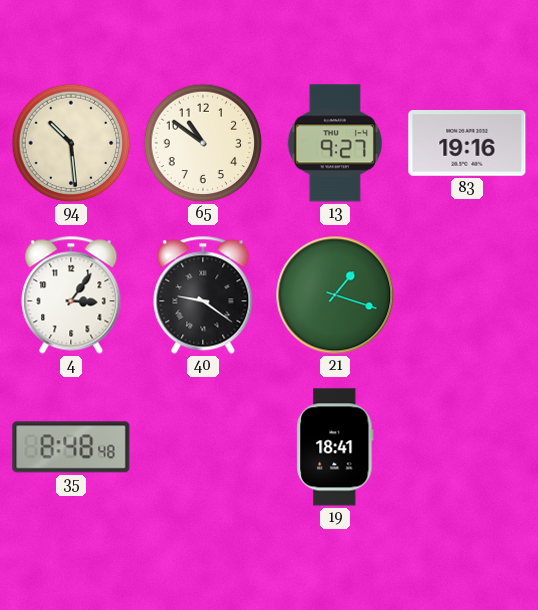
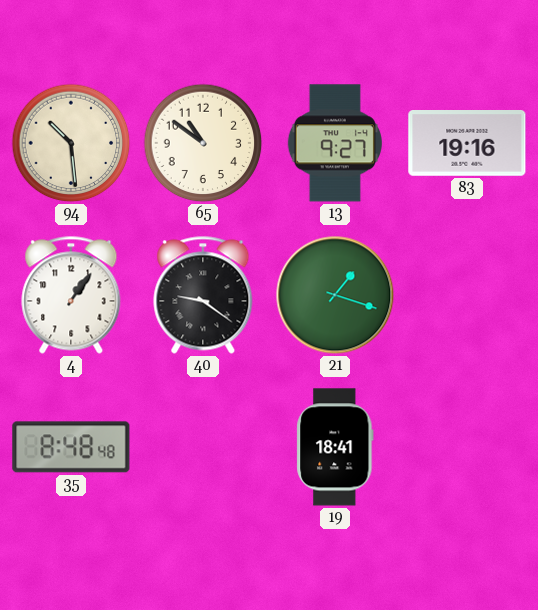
4: 3:06 -> 1:06
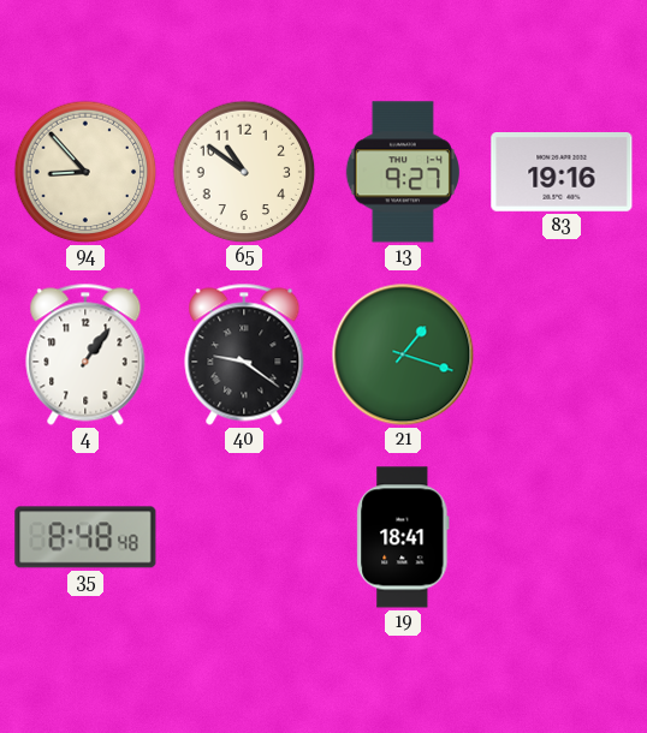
94: 10:29 -> 8:53
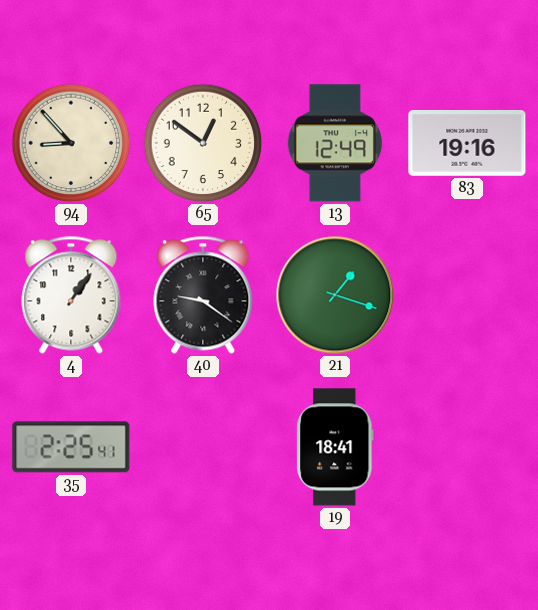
65: 10:51 -> 12:51
13: 9:27 -> 12:49
35: 8:48 -> 2:25
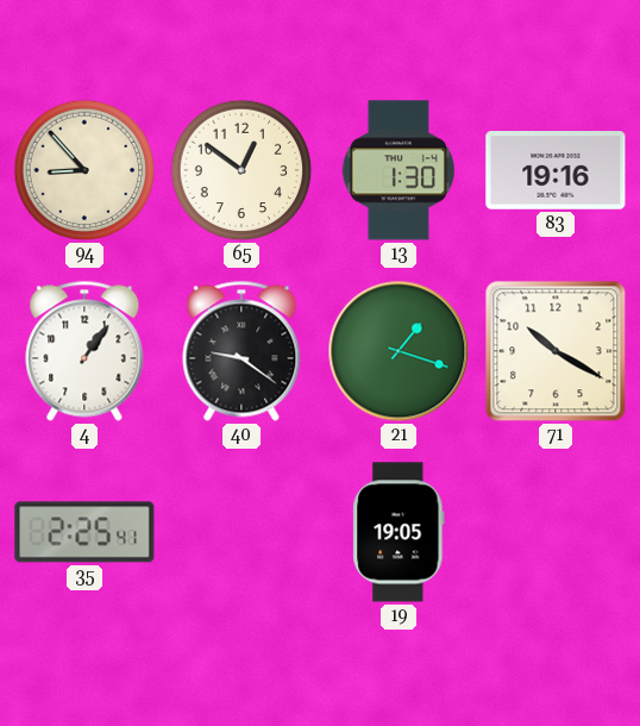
13: 12:49 -> 1:30
71: none -> 10:20
19: 18:41 -> 19:05
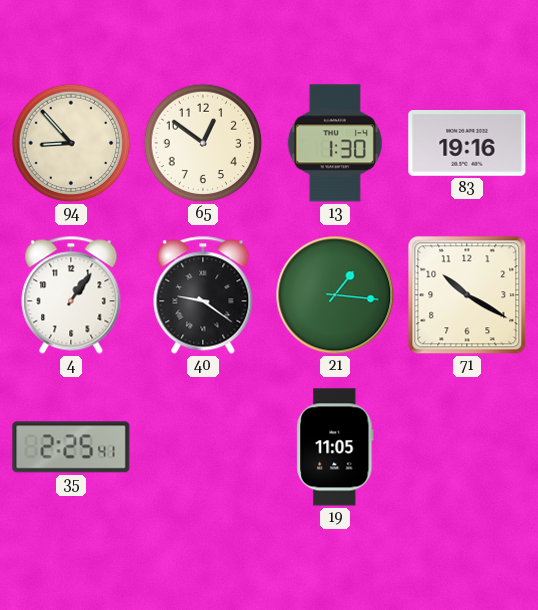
21: 1:18 -> 1:16
19: 19:05 -> 11:05
